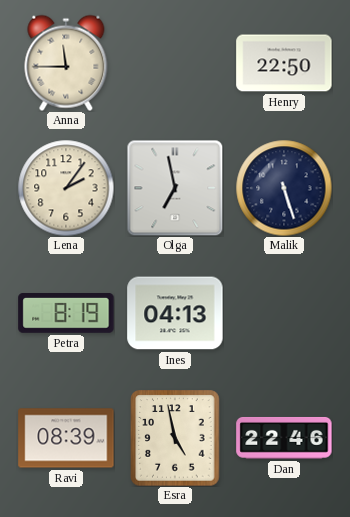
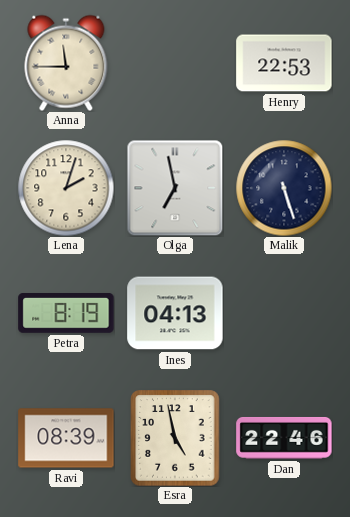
Henry: 22:50 -> 22:53
Lena: 2:06 -> 2:03
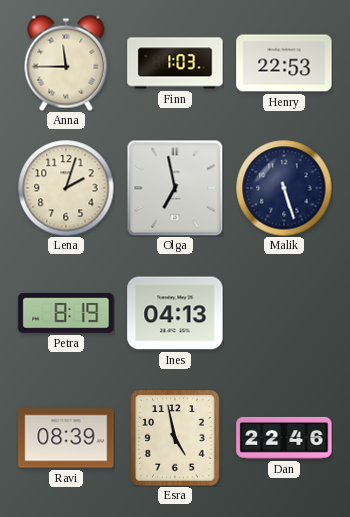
Finn: none -> 1:03
